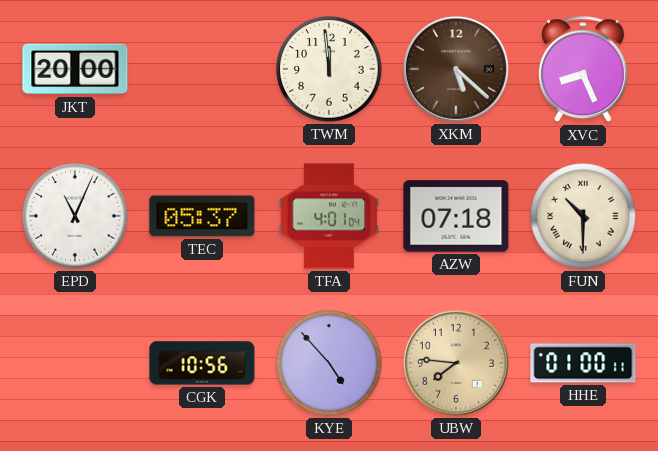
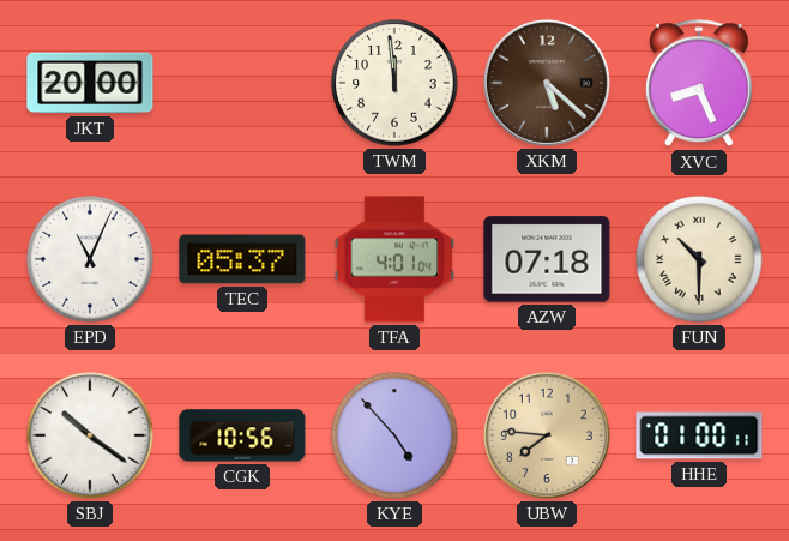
SBJ: none -> 10:21
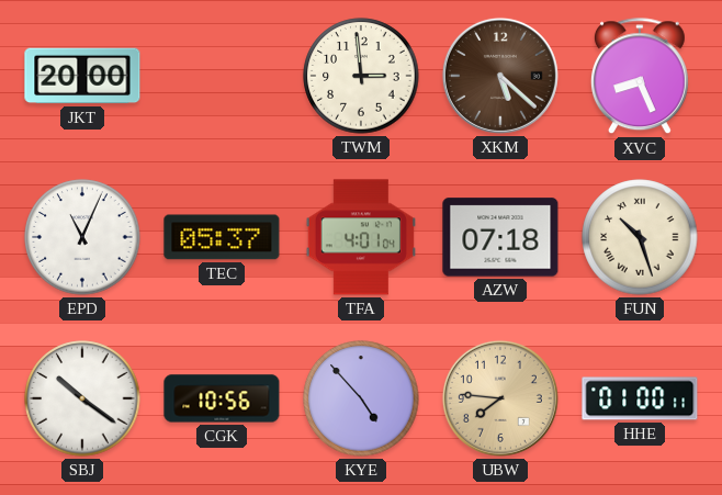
TWM: 11:59 -> 2:59
FUN: 10:30 -> 10:27
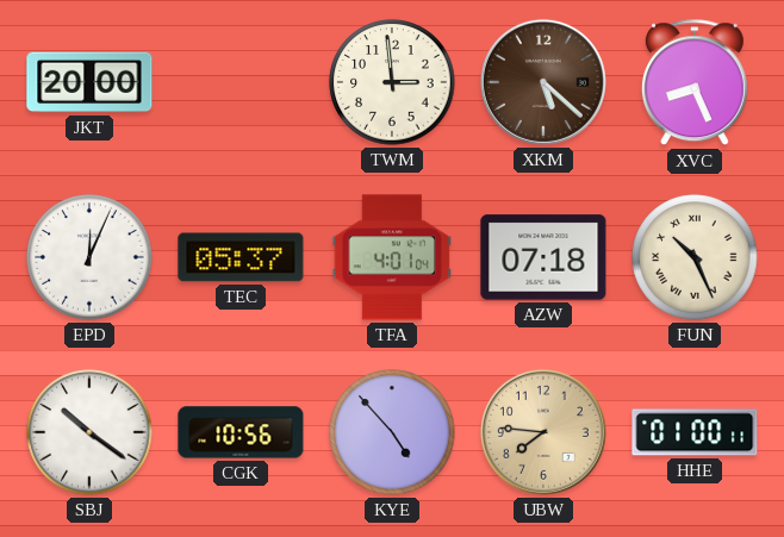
EPD: 11:04 -> 12:04
FUN: 10:27 -> 10:26
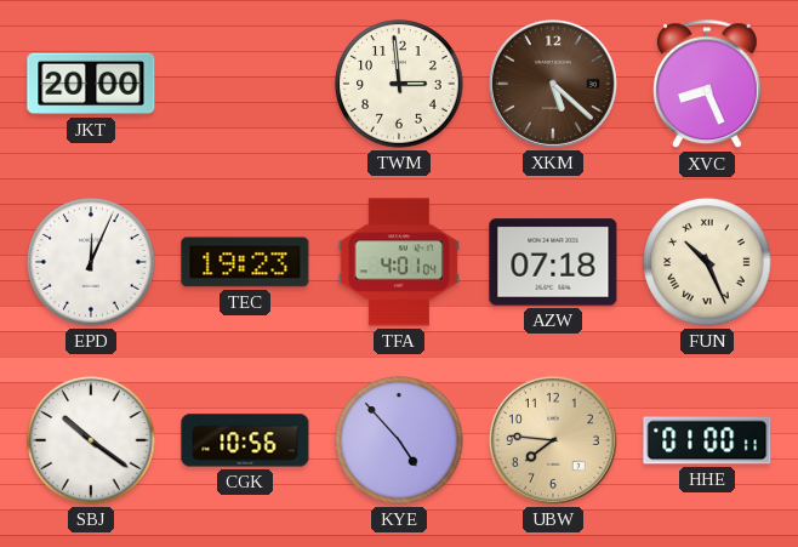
TEC: 05:37 -> 19:23
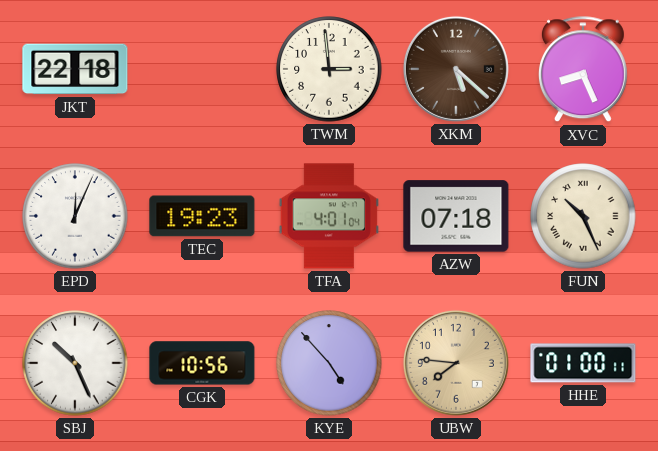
JKT: 20:00 -> 22:18
SBJ: 10:21 -> 10:26
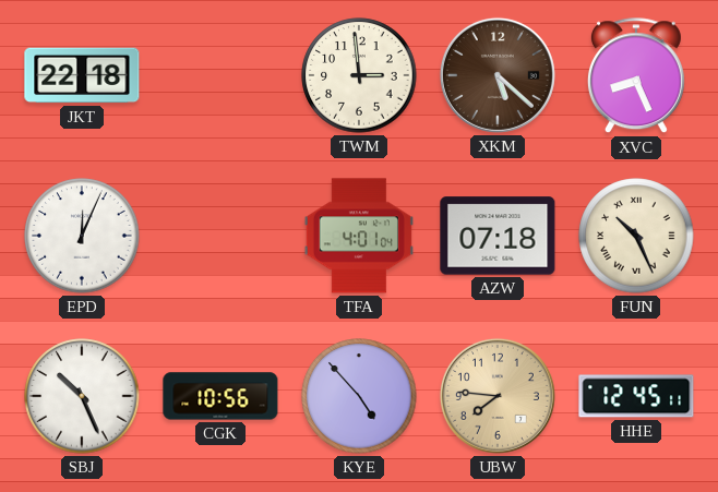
TEC: 19:23 -> none
HHE: 01:00 -> 12:45
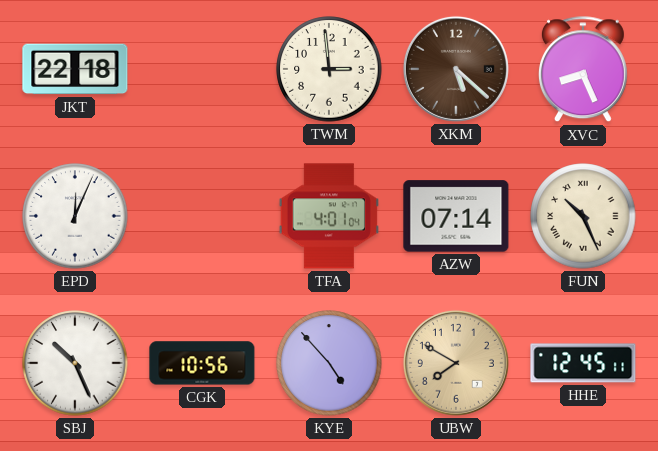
AZW: 07:18 -> 07:14
UBW: 7:46 -> 7:50
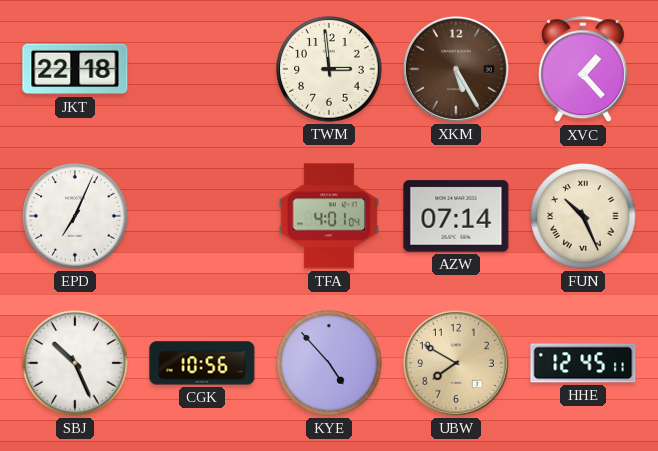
XKM: 5:22 -> 5:25
XVC: 8:26 -> 1:23
EPD: 12:04 -> 7:04
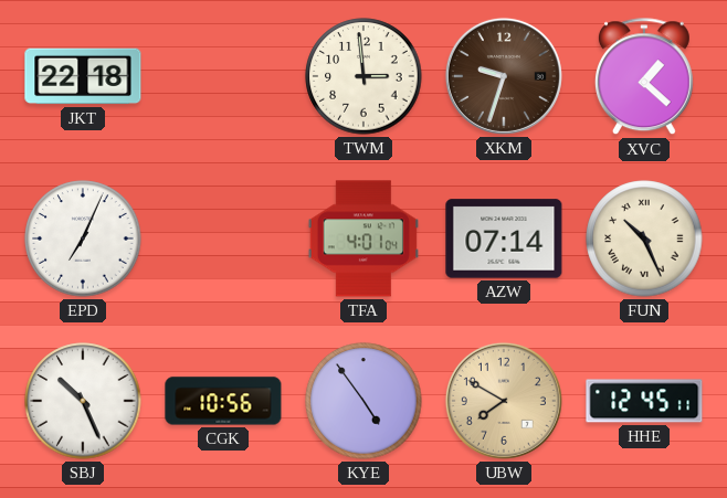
XKM: 5:25 -> 9:33
XVC: 1:23 -> 1:22
KYE: 4:53 -> 4:54
